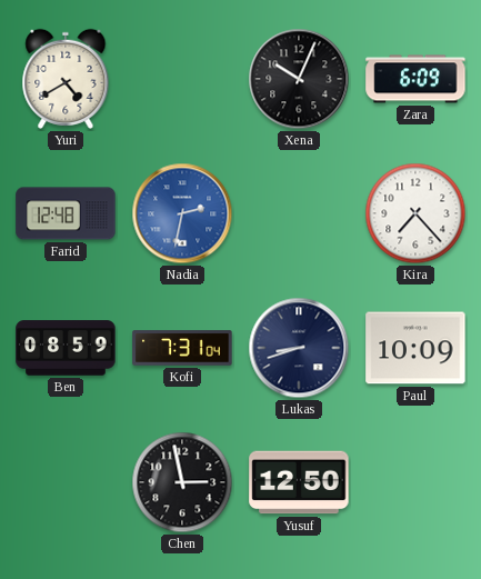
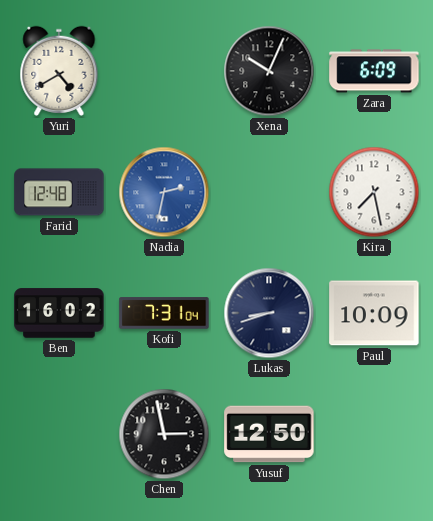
Kira: 7:23 -> 7:28
Ben: 08:59 -> 16:02
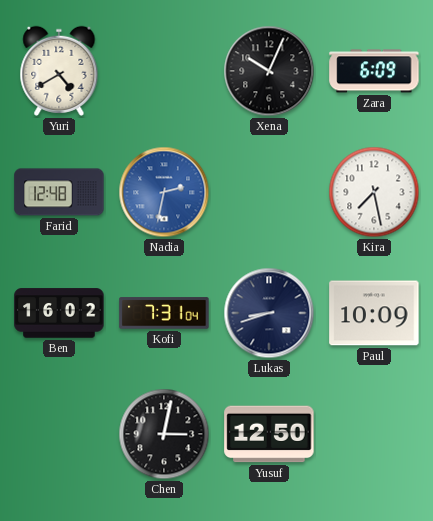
Chen: 2:58 -> 3:02
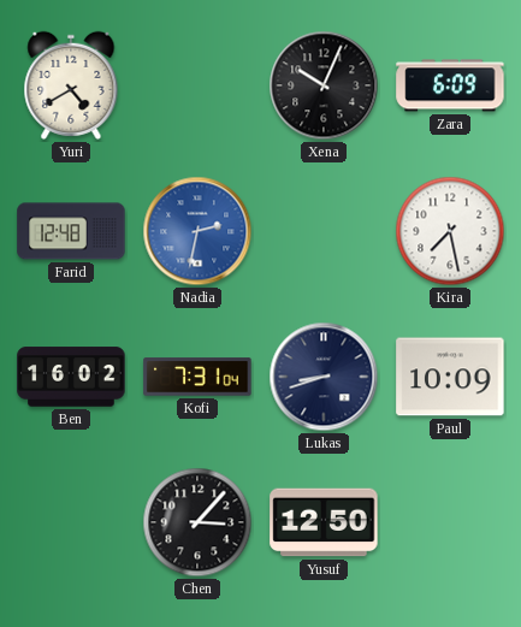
Chen: 3:02 -> 3:07
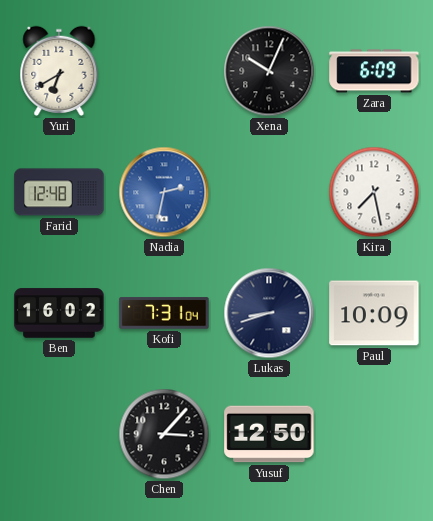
Yuri: 4:40 -> 6:40
